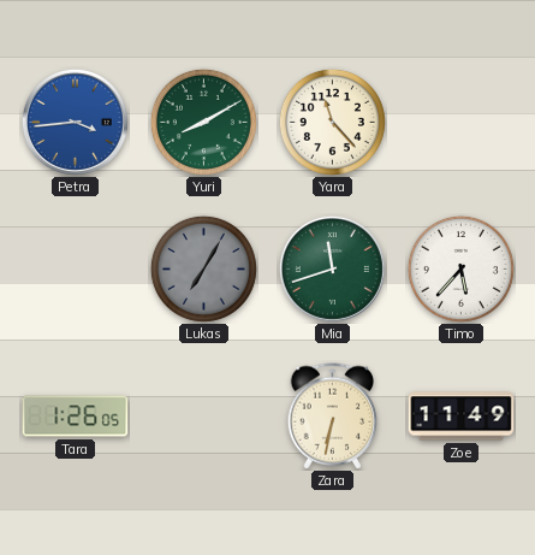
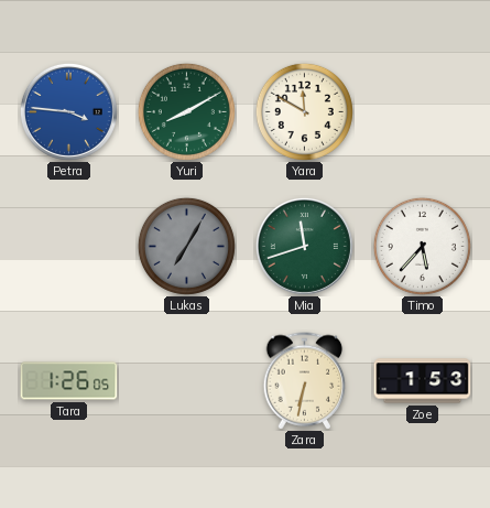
Petra: 3:44 -> 3:46
Yara: 11:23 -> 11:50
Zoe: 11:49 -> 1:53
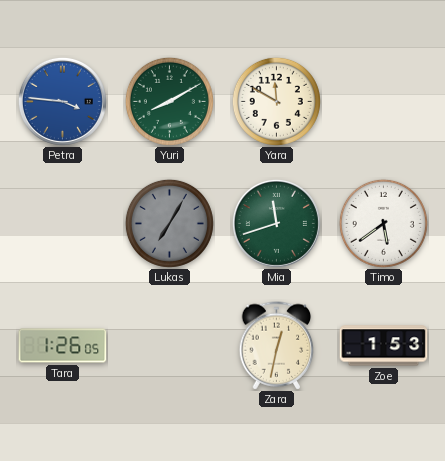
Timo: 5:37 -> 5:39
Zara: 6:32 -> 12:32
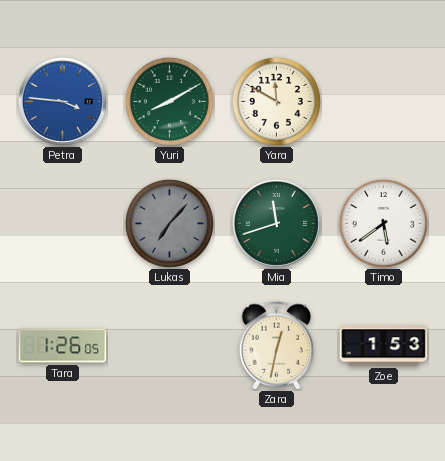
Lukas: 7:05 -> 7:07
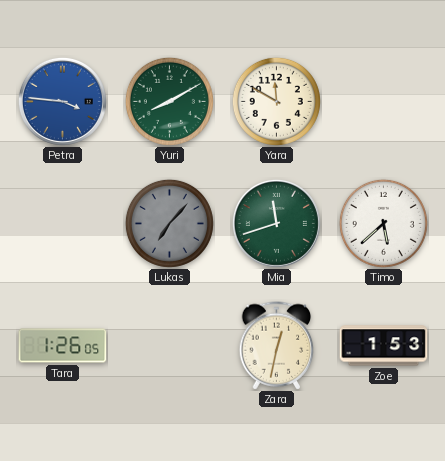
Timo: 5:39 -> 5:38
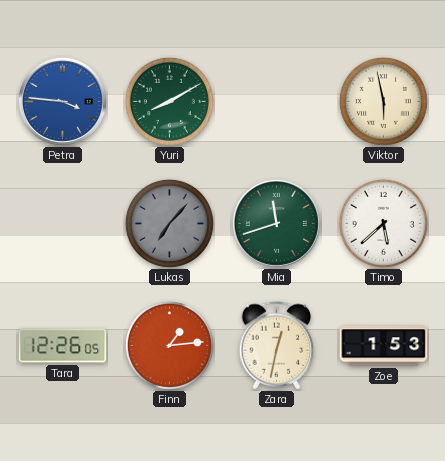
Yara: 11:50 -> none
Viktor: none -> 5:58
Tara: 1:26 -> 12:26
Finn: none -> 1:14
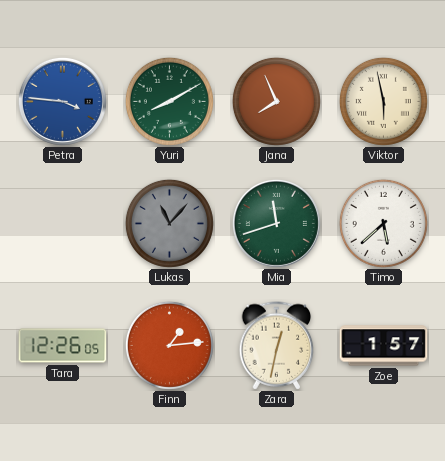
Jana: none -> 7:56
Lukas: 7:07 -> 11:07
Zoe: 1:53 -> 1:57
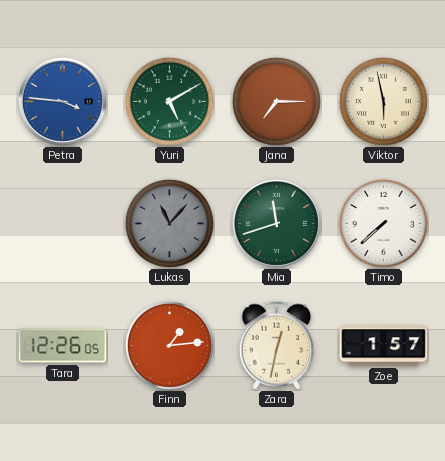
Yuri: 8:10 -> 5:10
Jana: 7:56 -> 7:15
Timo: 5:38 -> 7:38
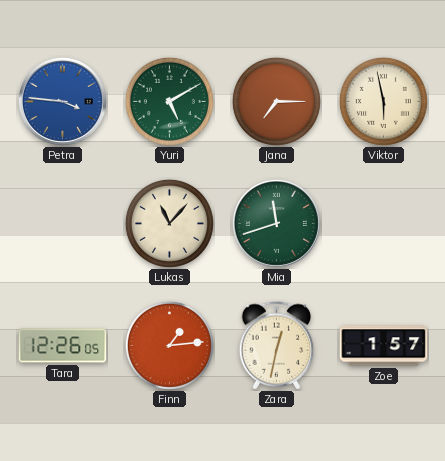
Lukas dial: grey -> cream
Timo: 7:38 -> none
